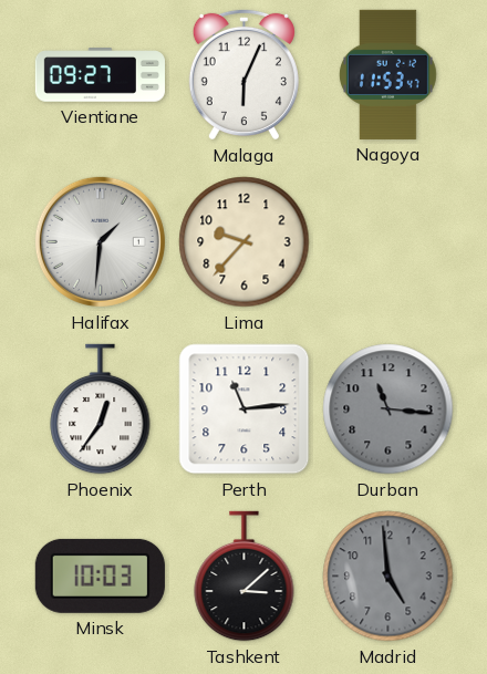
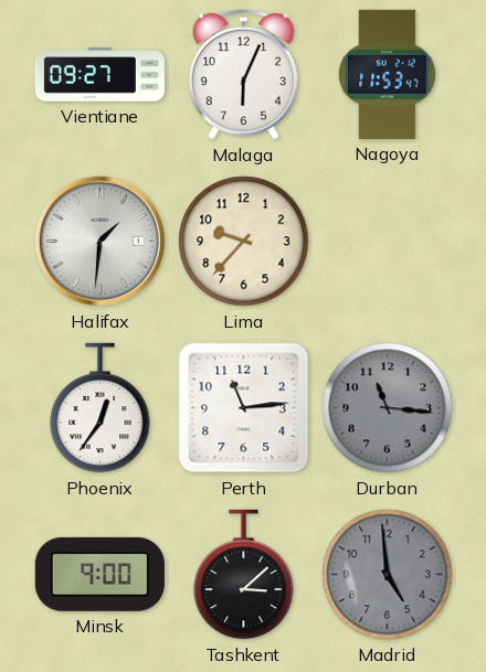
Minsk: 10:03 -> 9:00
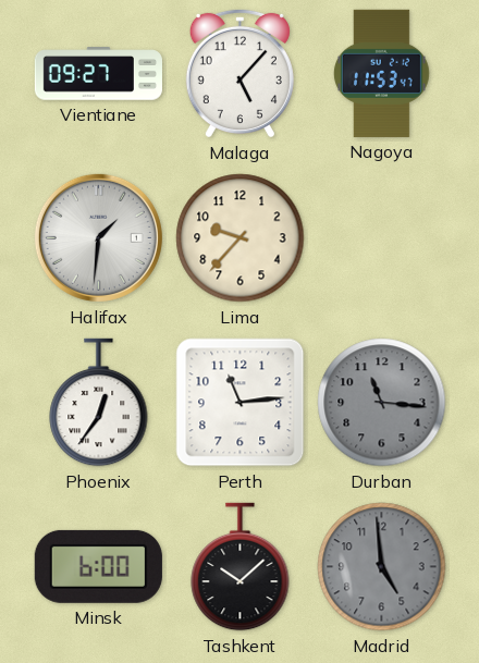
Malaga: 6:04 -> 5:07
Minsk: 9:00 -> 6:00
Tashkent: 3:08 -> 10:08
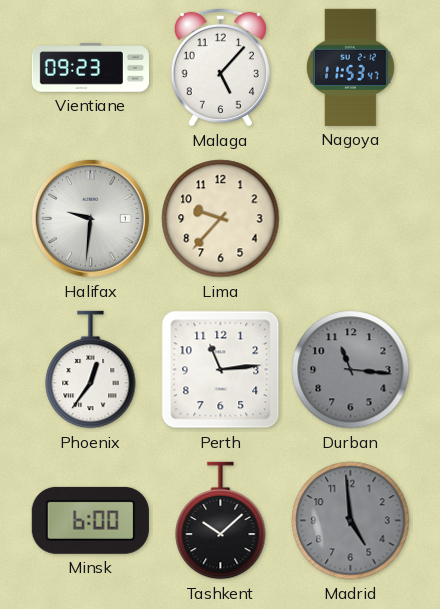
Vientiane: 09:27 -> 09:23
Halifax: 1:31 -> 9:31
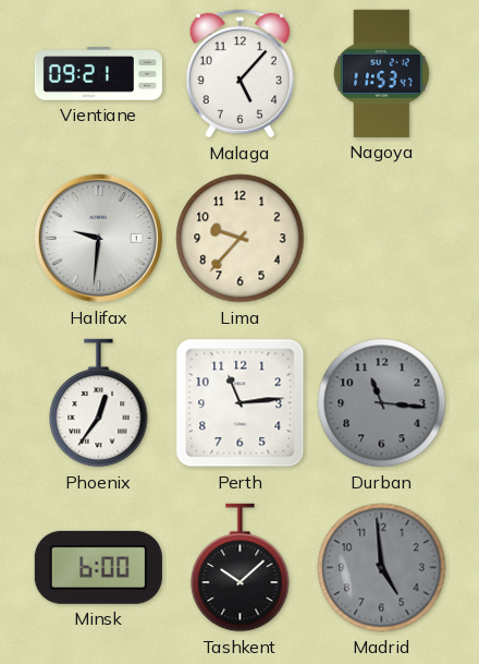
Vientiane: 09:23 -> 09:21
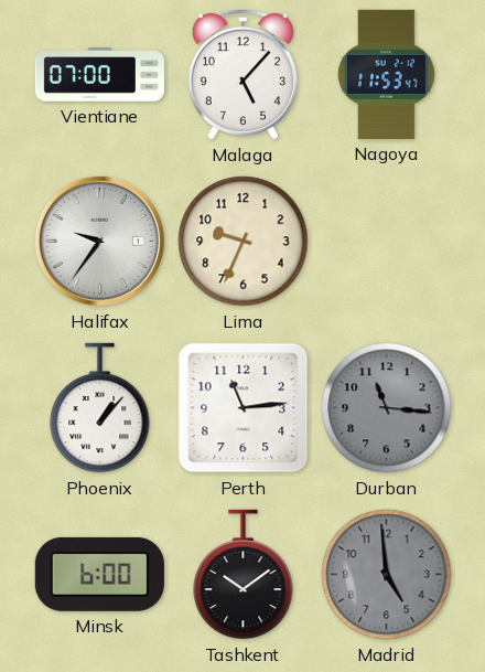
Vientiane: 09:21 -> 07:00
Halifax: 9:31 -> 9:36
Lima: 9:37 -> 9:34
Phoenix: 12:36 -> 1:07
Tashkent: 10:08 -> 10:09
